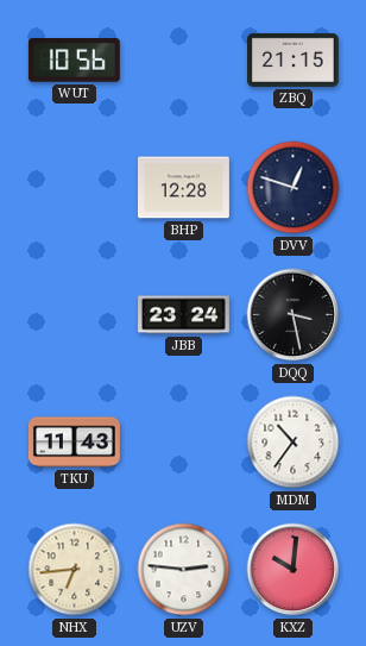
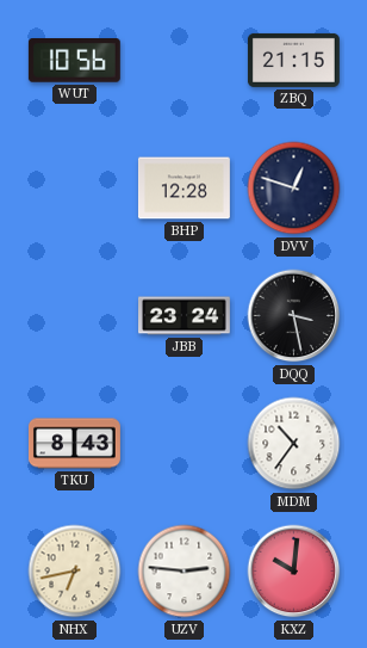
TKU: 11:43 -> 8:43
NHX: 6:44 -> 6:43
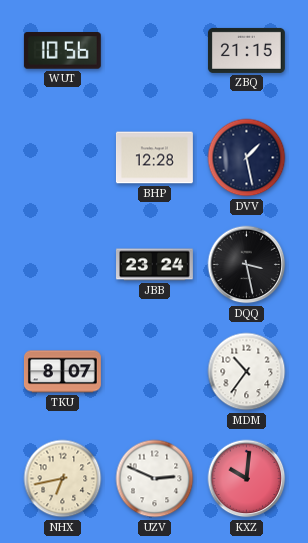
DVV: 12:48 -> 1:28
TKU: 8:43 -> 8:07
UZV: 2:46 -> 2:49
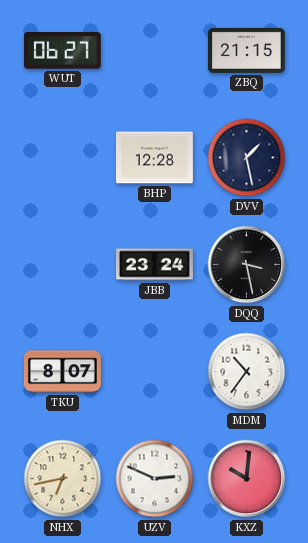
WUT: 10:56 -> 06:27
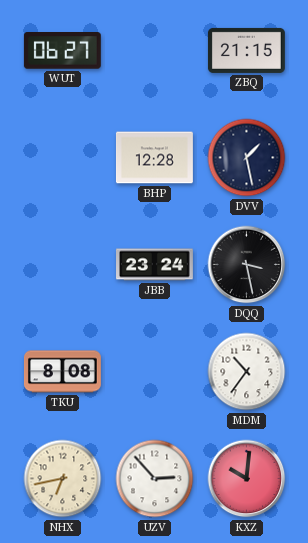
TKU: 8:07 -> 8:08
UZV: 2:49 -> 2:53
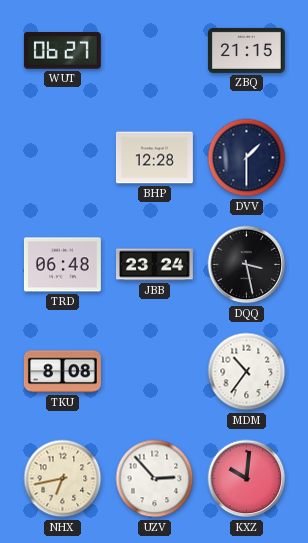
DVV: 1:28 -> 1:30
TRD: none -> 06:48
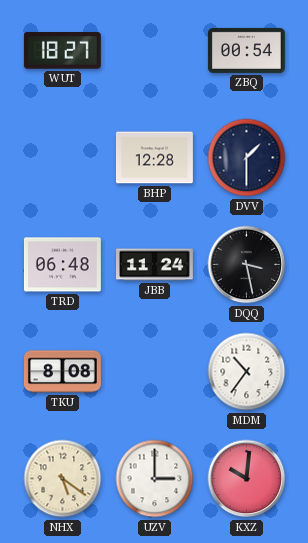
WUT: 06:27 -> 18:27
ZBQ: 21:15 -> 00:54
JBB: 23:24 -> 11:24
NHX: 6:43 -> 5:21
UZV: 2:53 -> 3:00
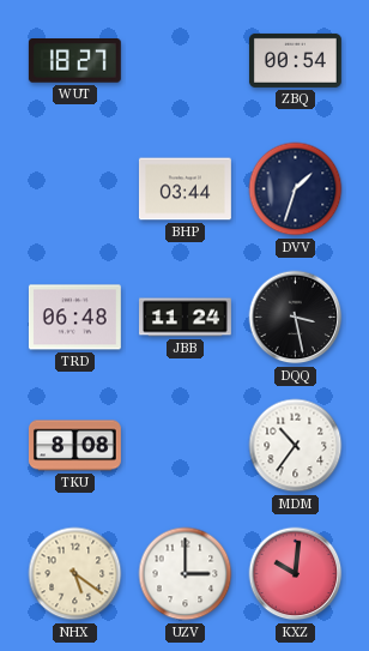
BHP: 12:28 -> 03:44
DVV: 1:30 -> 1:33
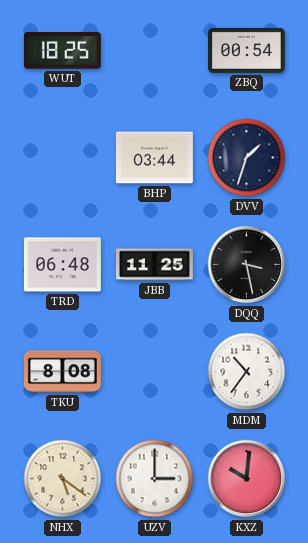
WUT: 18:27 -> 18:25
JBB: 11:24 -> 11:25
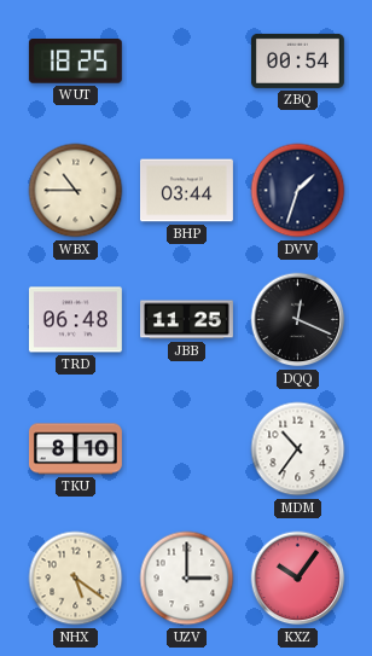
WBX: none -> 10:45
DQQ: 3:28 -> 12:19
TKU: 8:08 -> 8:10
KXZ: 10:01 -> 10:06
